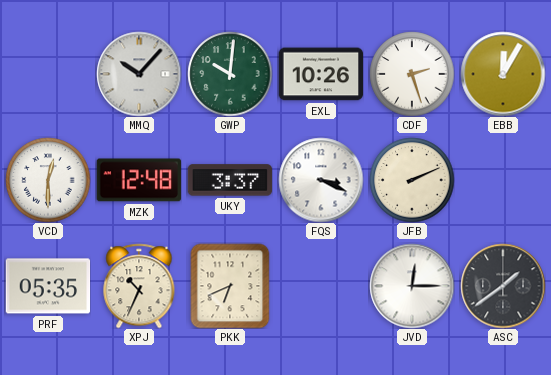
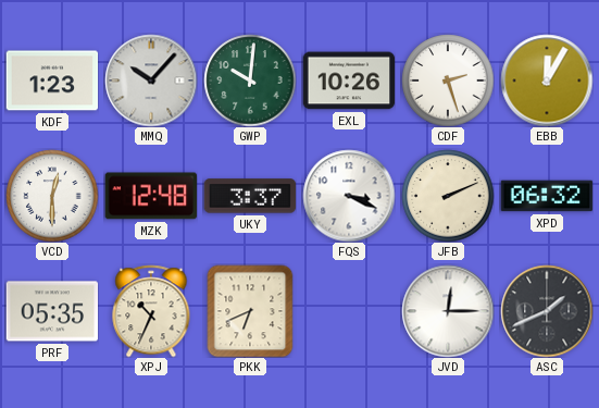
KDF: none -> 1:23
XPD: none -> 06:32
ASC: 1:39 -> 1:41
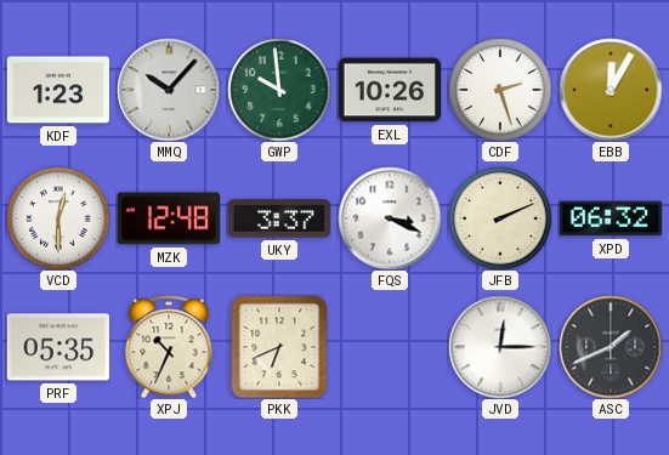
GWP: 10:01 -> 9:59
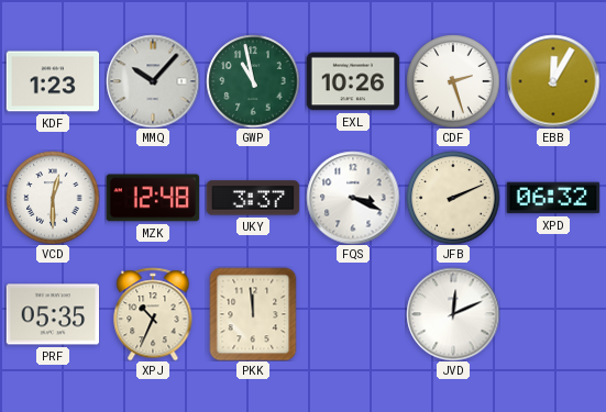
GWP: 9:59 -> 10:58
PKK: 6:41 -> 11:59
JVD: 12:15 -> 12:11
ASC: 1:41 -> none
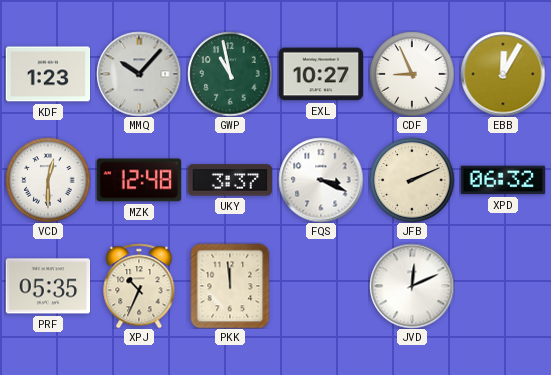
EXL: 10:26 -> 10:27
CDF: 2:27 -> 8:56
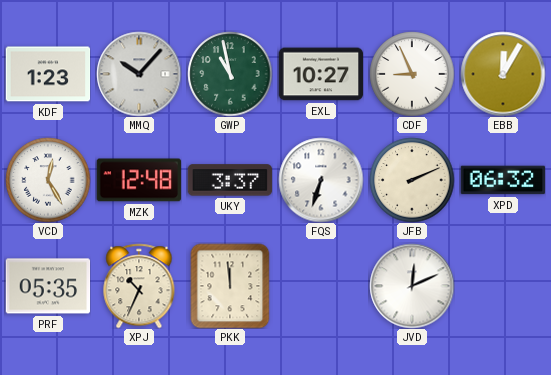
VCD: 12:30 -> 12:25
FQS: 3:19 -> 6:33
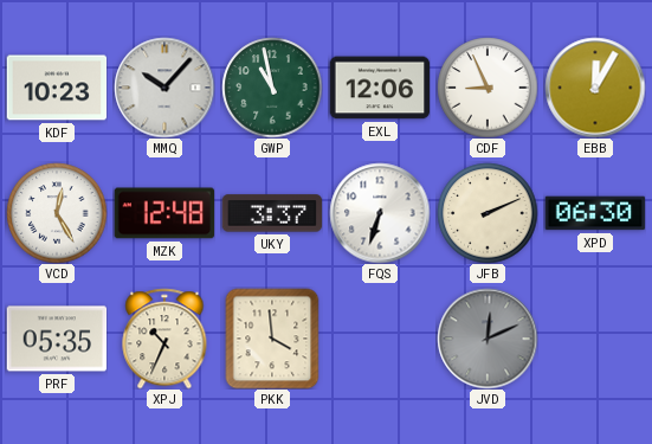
KDF: 1:23 -> 10:23
EXL: 10:27 -> 12:06
XPD: 06:32 -> 06:30
PKK: 11:59 -> 3:59
JVD dial: white -> grey
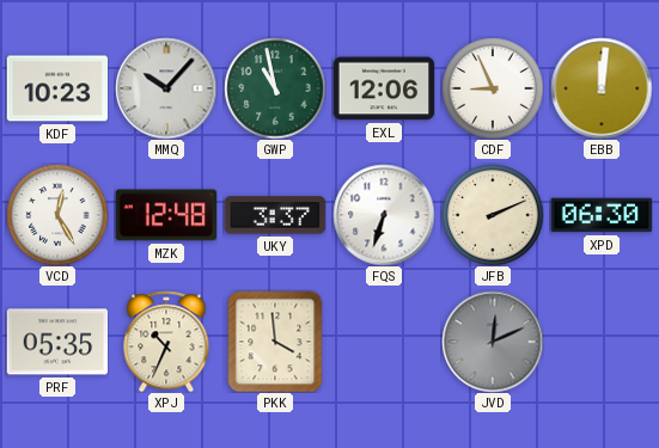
EBB: 12:05 -> 12:01
